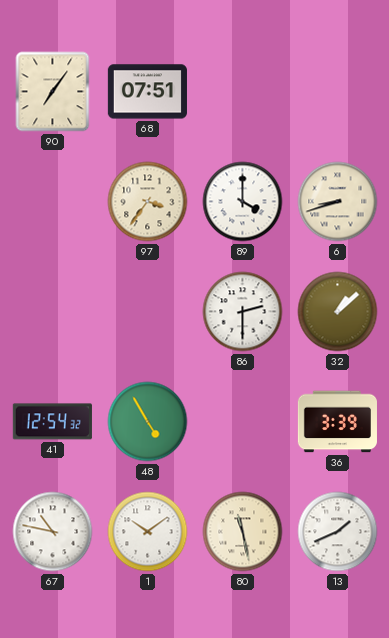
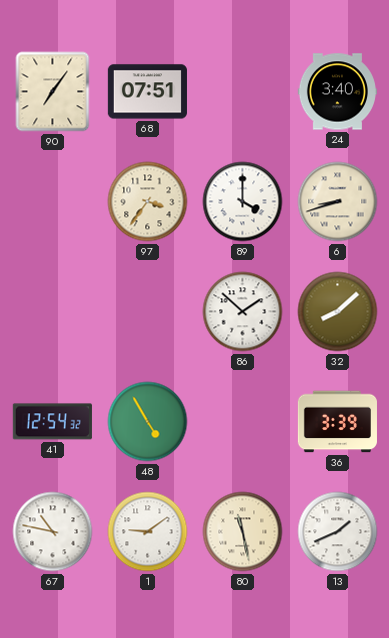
24: none -> 3:40
86: 2:30 -> 1:52
32: 1:08 -> 8:08
1: 10:09 -> 9:09
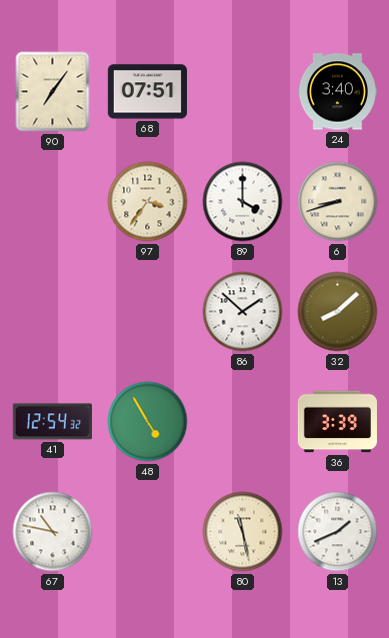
1: 9:09 -> none
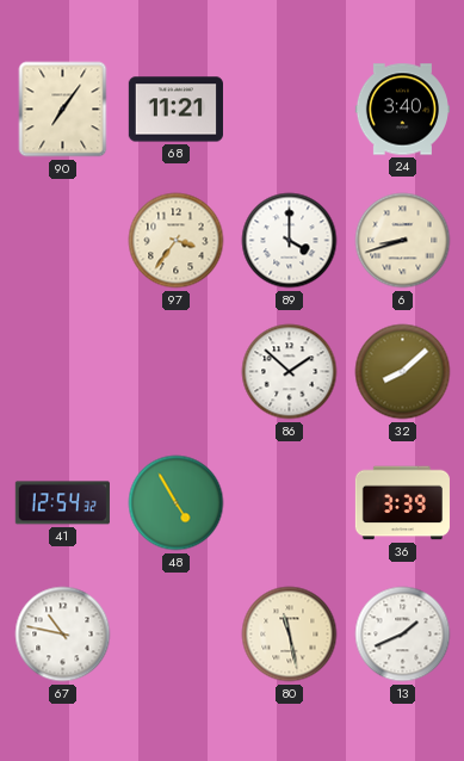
68: 07:51 -> 11:21
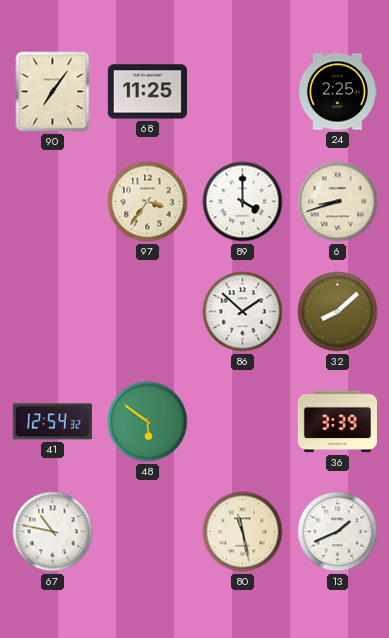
68: 11:21 -> 11:25
24: 3:40 -> 2:25
48: 4:55 -> 5:51
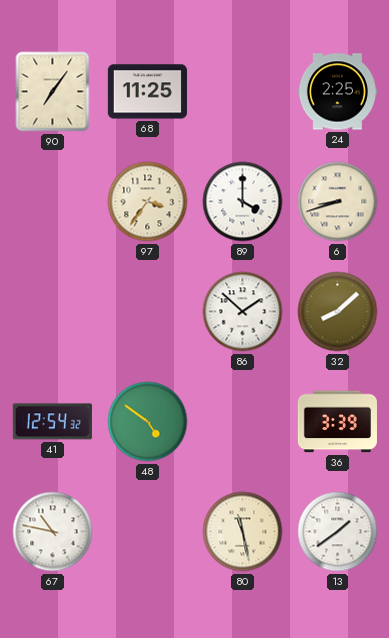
48: 5:51 -> 4:51
13: 1:41 -> 1:39
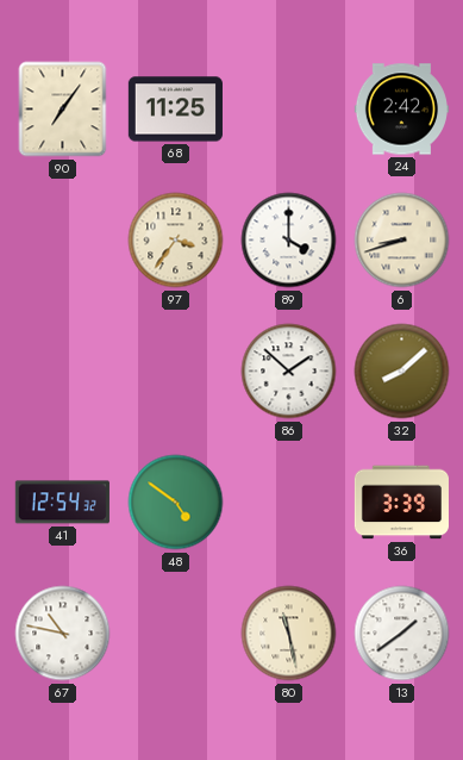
24: 2:25 -> 2:42
